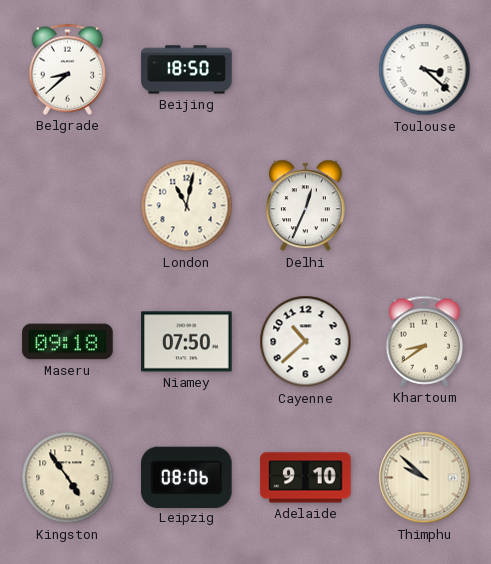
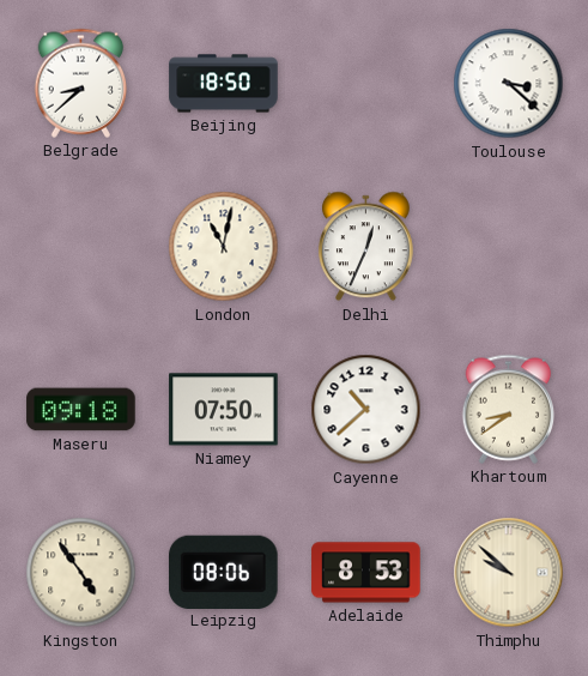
Adelaide: 9:10 -> 8:53
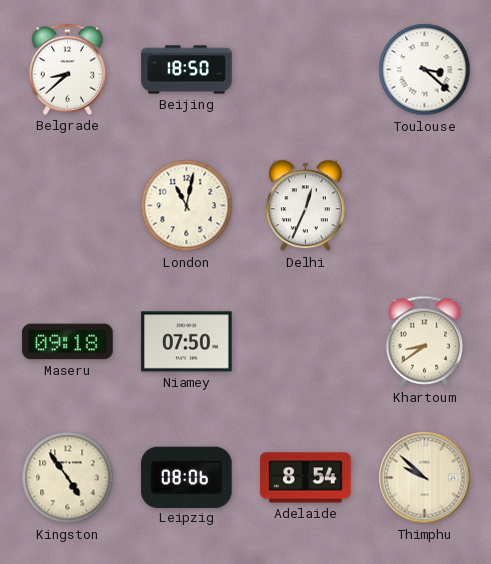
Cayenne: 10:38 -> none
Adelaide: 8:53 -> 8:54
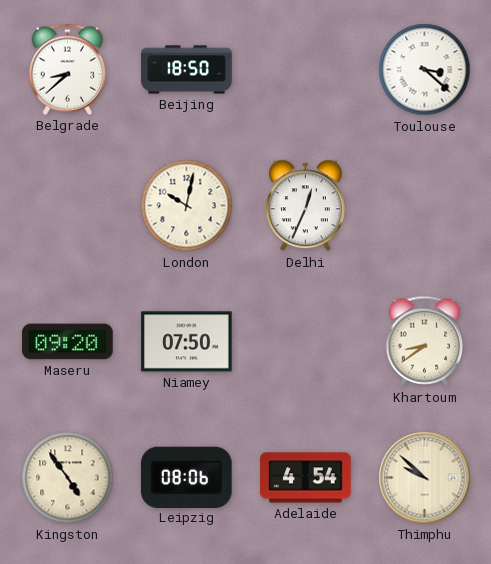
London: 11:02 -> 10:02
Maseru: 09:18 -> 09:20
Adelaide: 8:54 -> 4:54
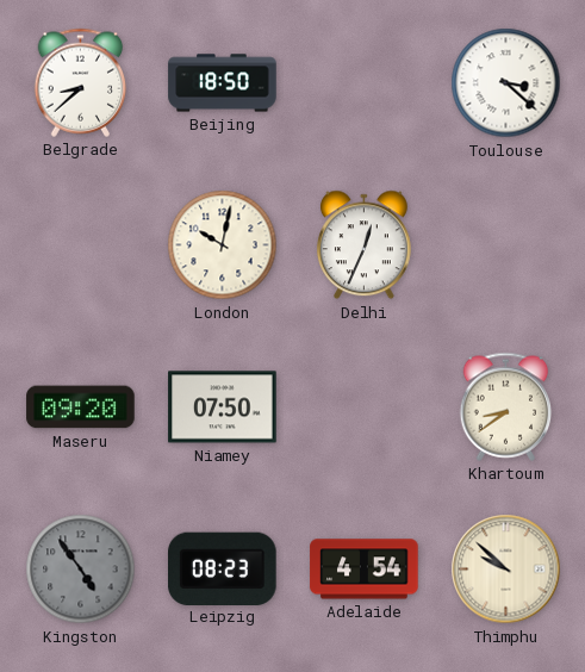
Kingston dial: cream -> grey
Leipzig: 08:06 -> 08:23
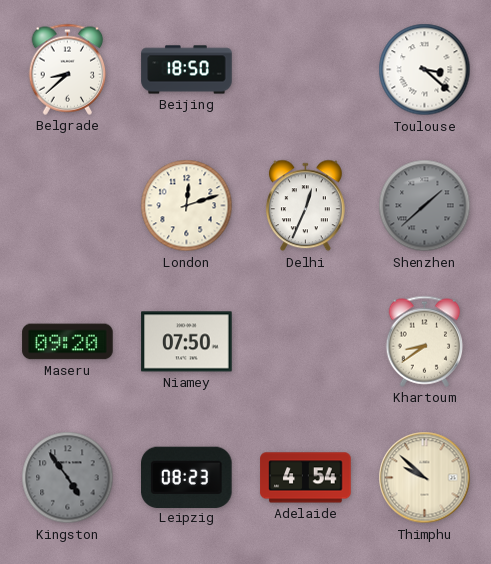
London: 10:02 -> 12:12
Shenzhen: none -> 1:38
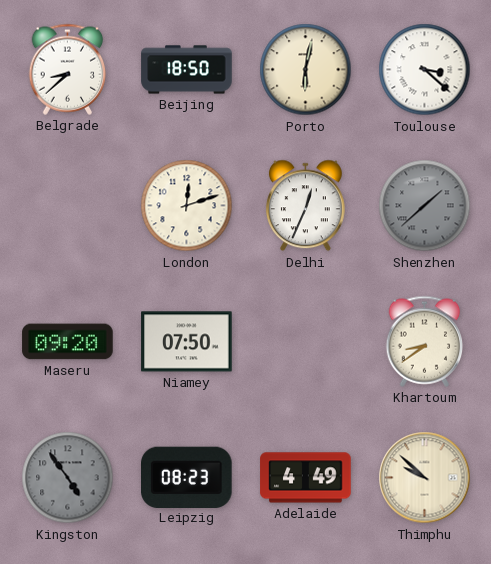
Porto: none -> 6:02
Adelaide: 4:54 -> 4:49
